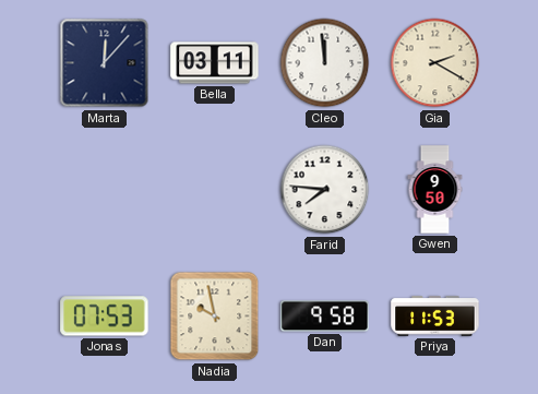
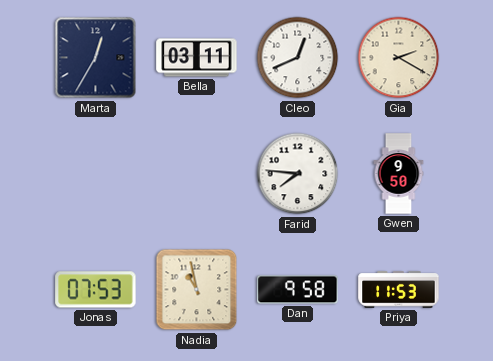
Marta: 12:07 -> 12:35
Cleo: 11:59 -> 12:41
Nadia: 9:58 -> 10:58
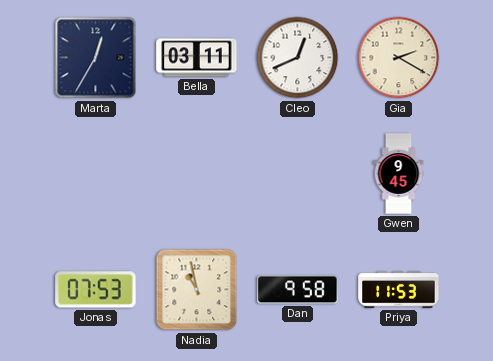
Farid: 7:46 -> none
Gwen: 9:50 -> 9:45
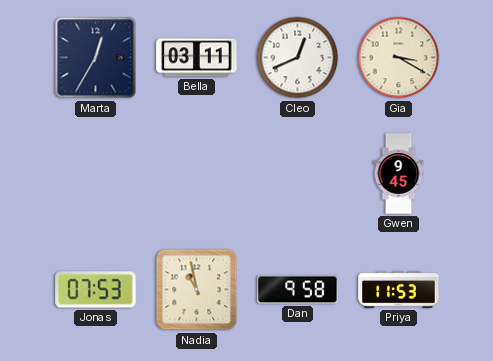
Gia: 2:20 -> 3:20
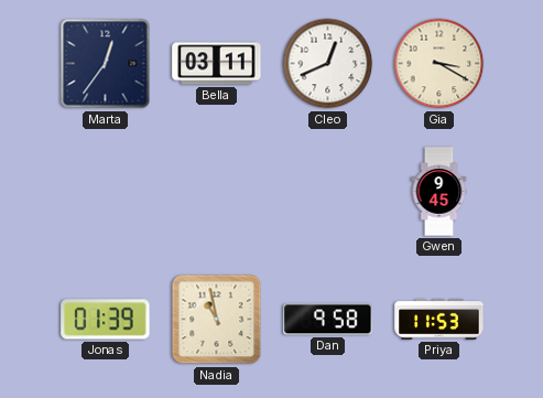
Marta: 12:35 -> 12:36
Jonas: 07:53 -> 01:39
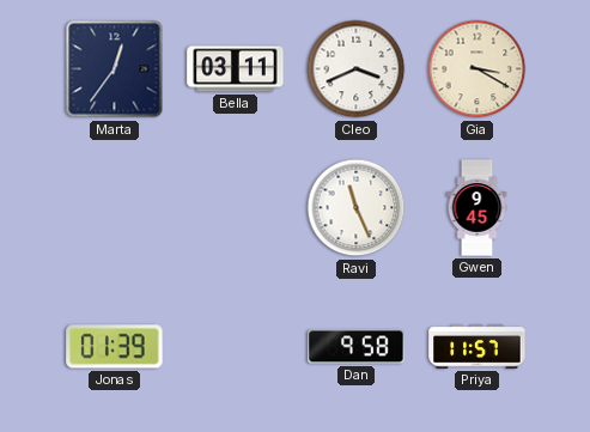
Cleo: 12:41 -> 3:41
Ravi: none -> 11:26
Nadia: 10:58 -> none
Priya: 11:53 -> 11:57
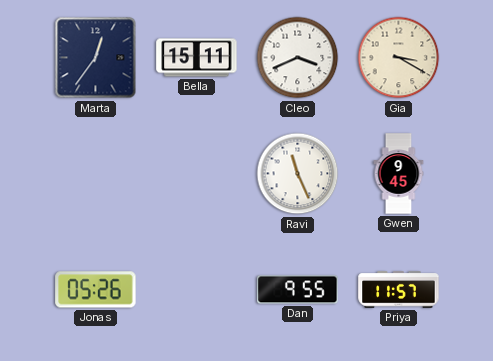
Bella: 03:11 -> 15:11
Jonas: 01:39 -> 05:26
Dan: 9:58 -> 9:55
